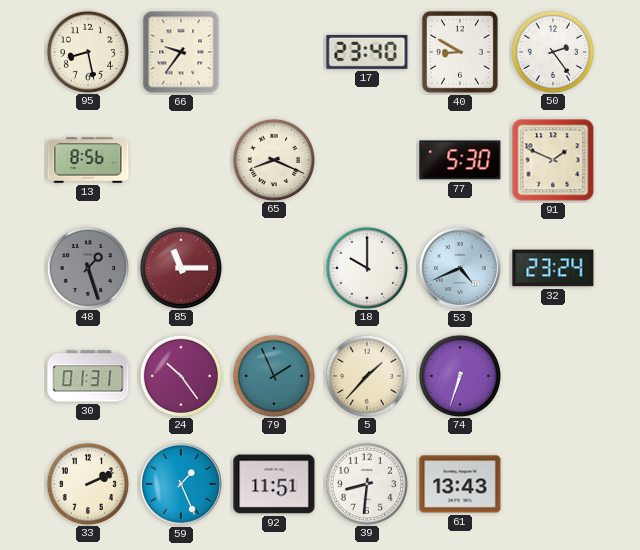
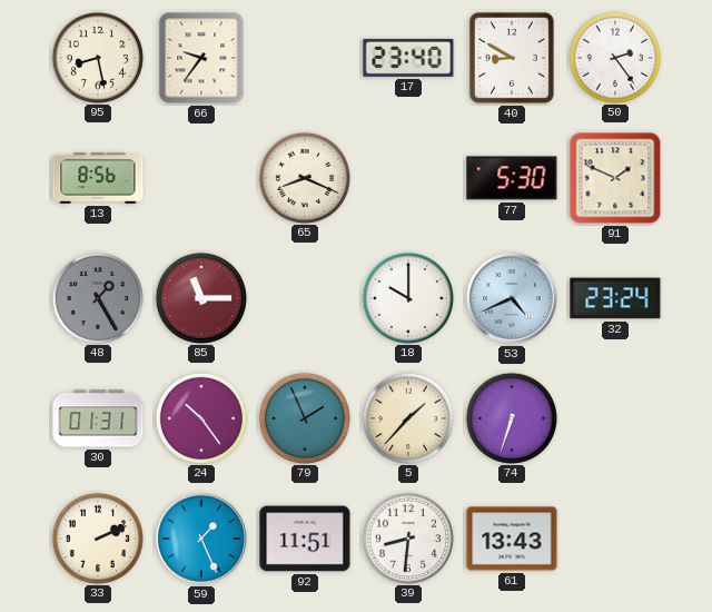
48: 1:27 -> 1:25
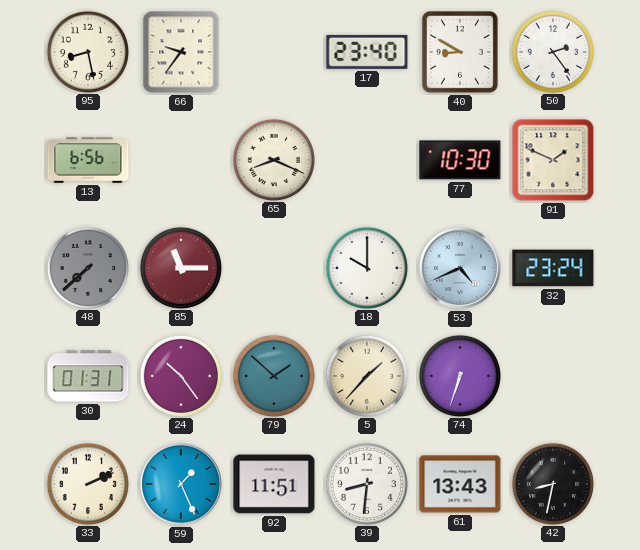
13: 8:56 -> 6:56
77: 5:30 -> 10:30
48: 1:25 -> 7:38
79: 1:56 -> 1:52
42: none -> 8:32
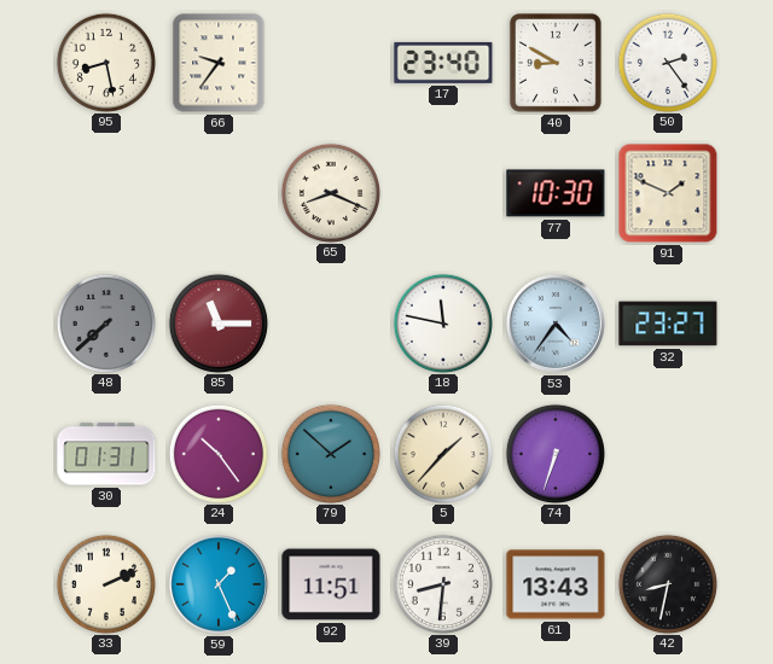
13: 6:56 -> none
18: 10:00 -> 11:47
53: 4:41 -> 4:36
32: 23:24 -> 23:27
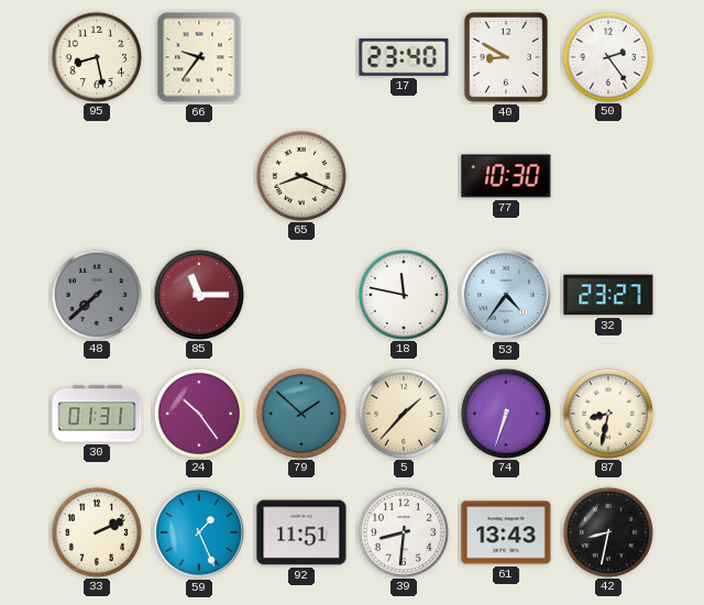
91: 1:49 -> none
87: none -> 8:32
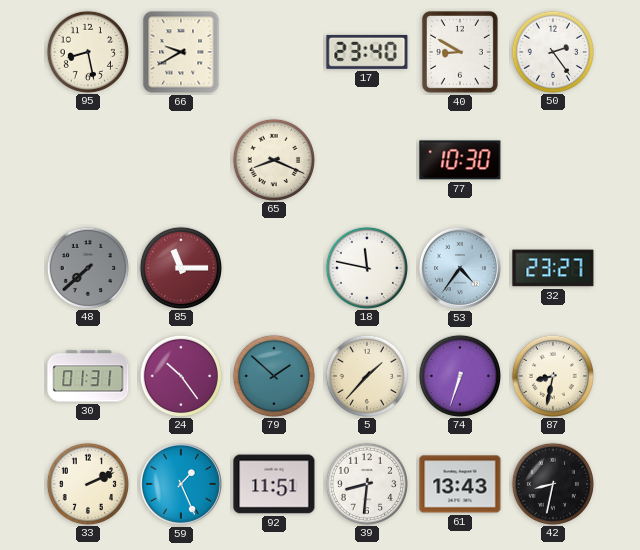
66: 9:36 -> 9:40
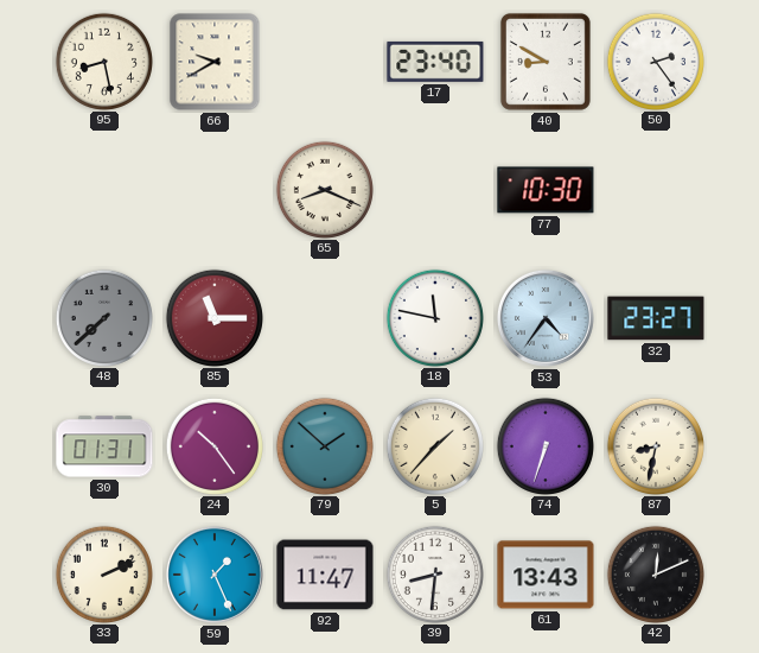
92: 11:51 -> 11:47
42: 8:32 -> 12:11
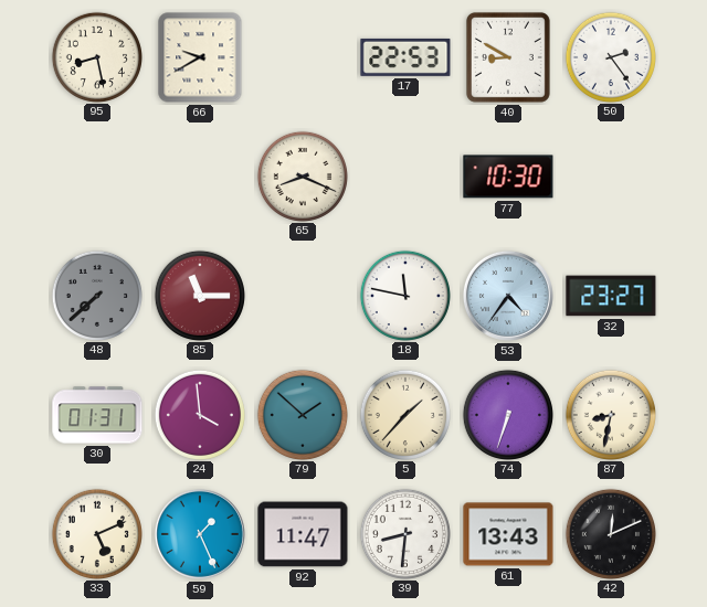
17: 23:40 -> 22:53
24: 10:24 -> 3:59
33: 2:11 -> 5:11
